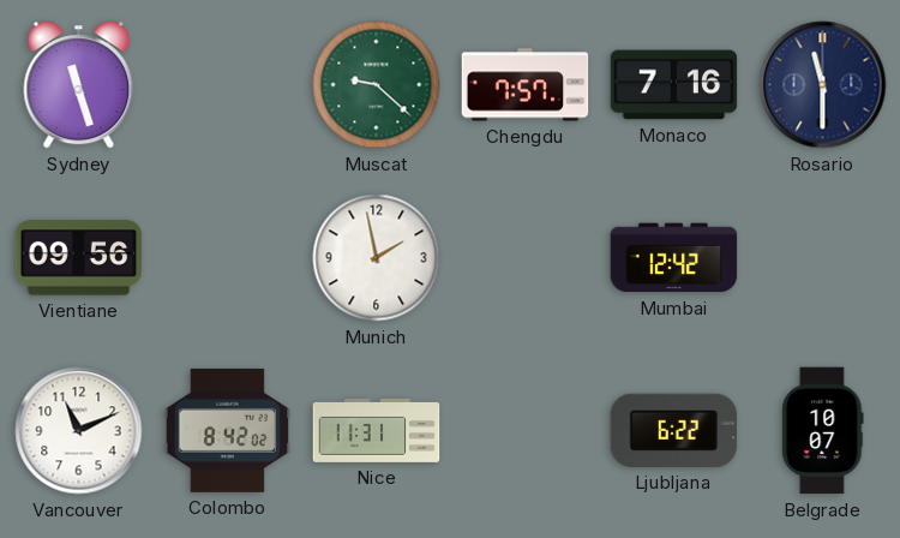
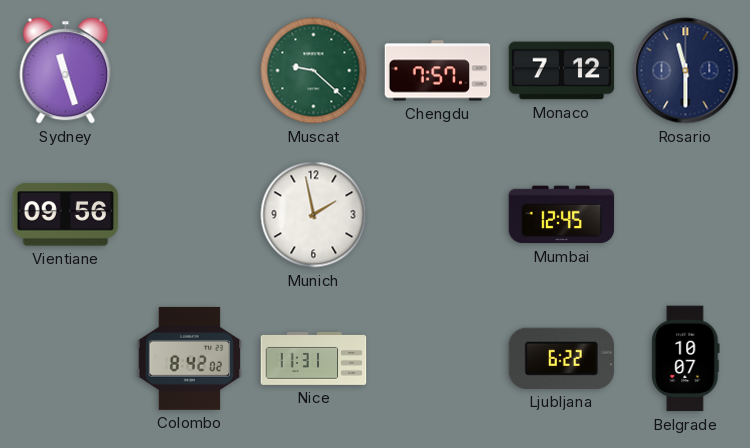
Monaco: 7:16 -> 7:12
Mumbai: 12:42 -> 12:45
Vancouver: 11:11 -> none
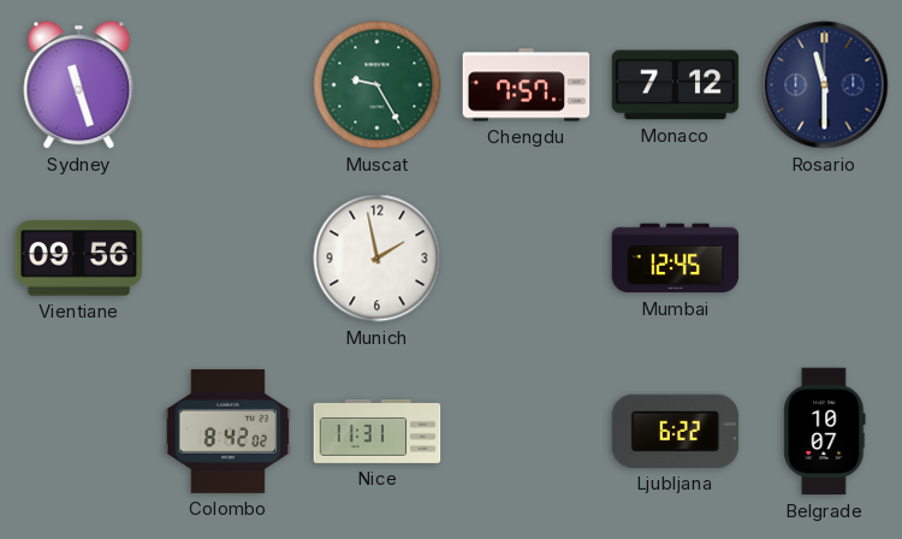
Muscat: 9:22 -> 9:25
